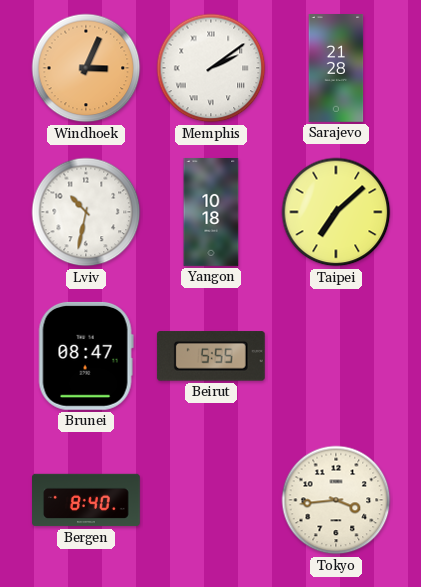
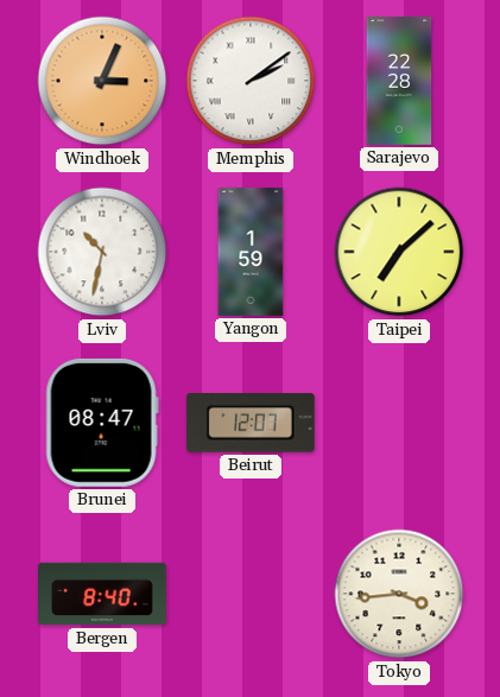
Sarajevo: 21:28 -> 22:28
Yangon: 10:18 -> 1:59
Beirut: 5:55 -> 12:07
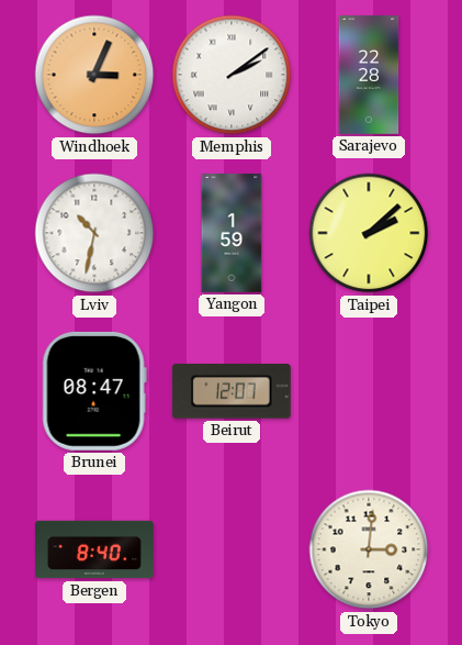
Taipei: 7:08 -> 2:08
Tokyo: 3:44 -> 3:01
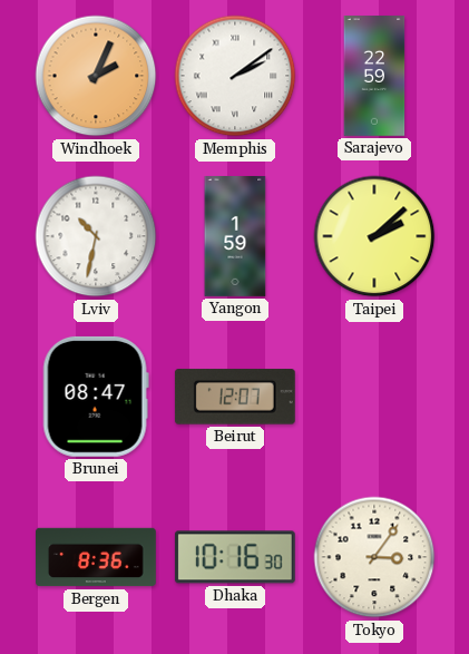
Windhoek: 3:04 -> 2:04
Sarajevo: 22:28 -> 22:59
Bergen: 8:40 -> 8:36
Dhaka: none -> 10:16
Tokyo: 3:01 -> 3:06
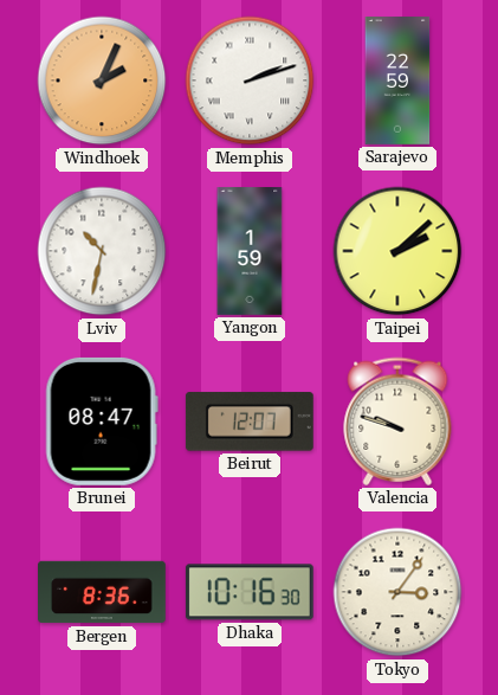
Memphis: 2:09 -> 2:12
Valencia: none -> 9:48
